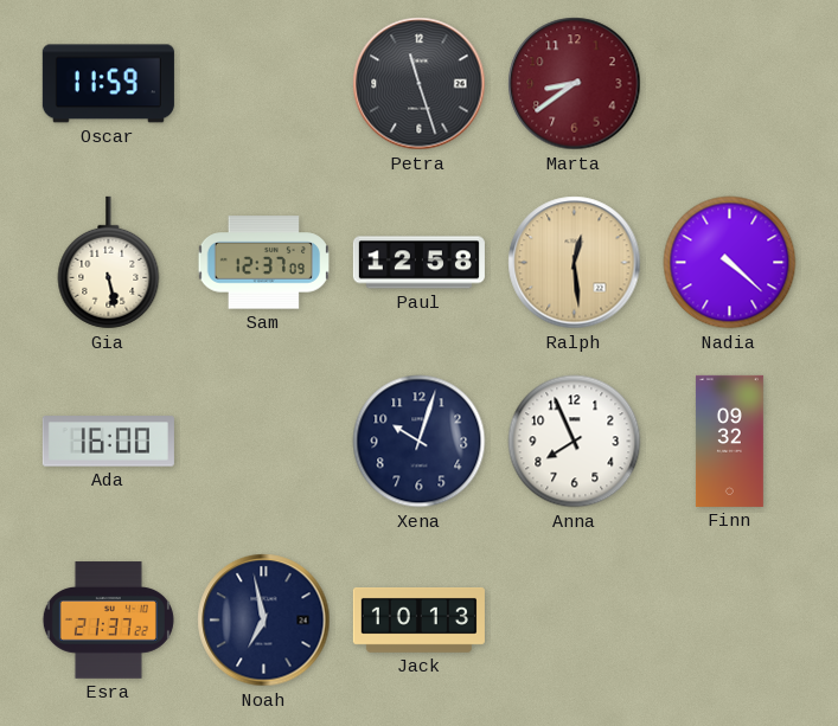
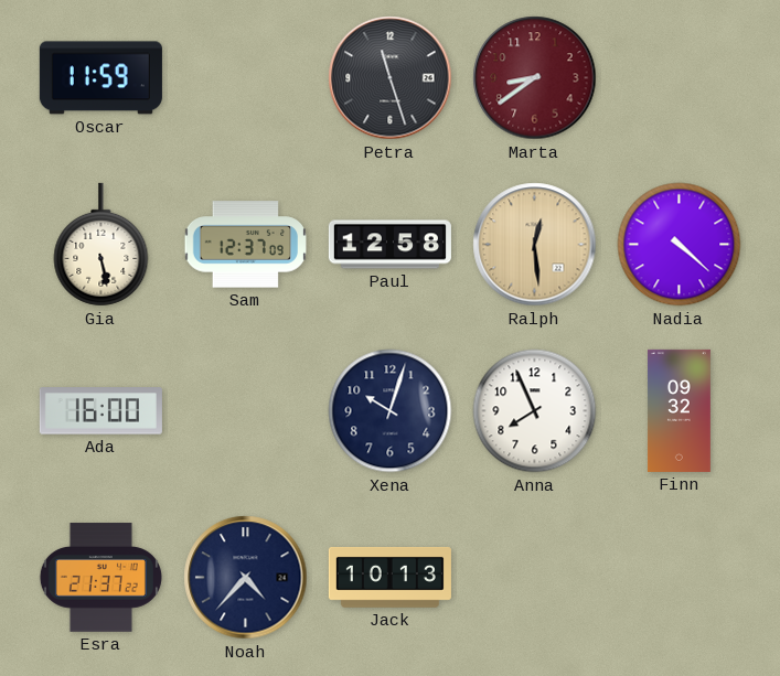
Noah: 6:58 -> 4:37
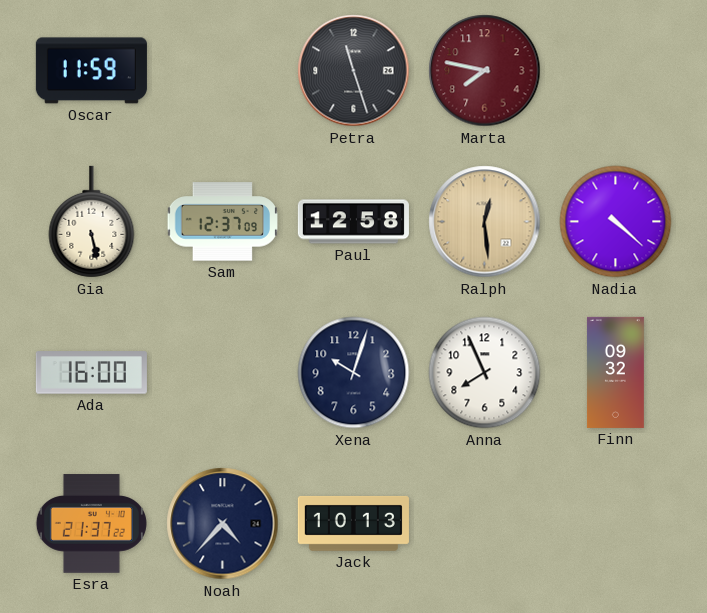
Marta: 8:39 -> 7:47
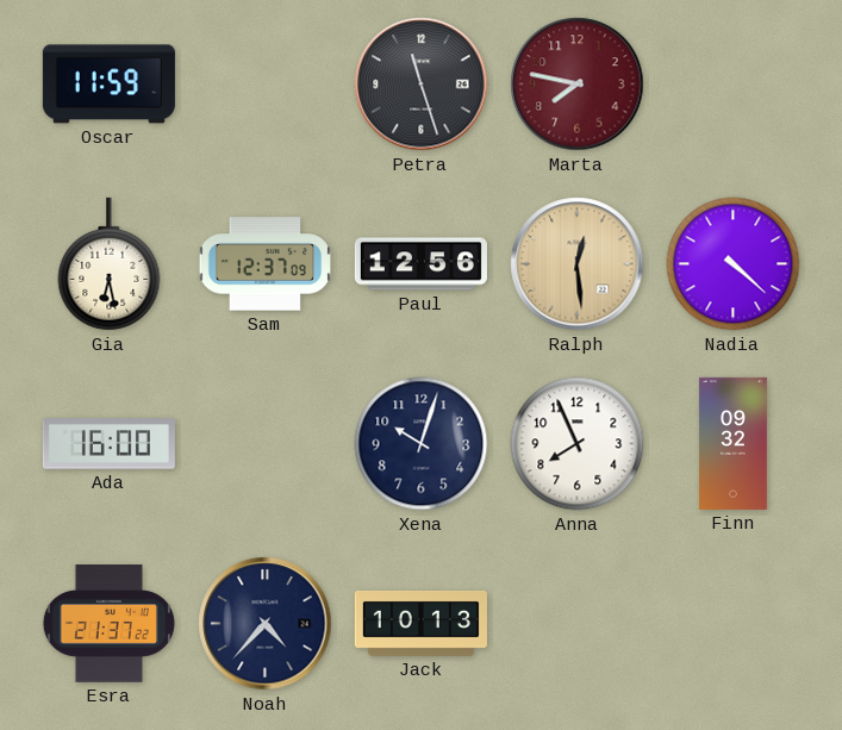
Gia: 5:28 -> 6:28
Paul: 12:58 -> 12:56
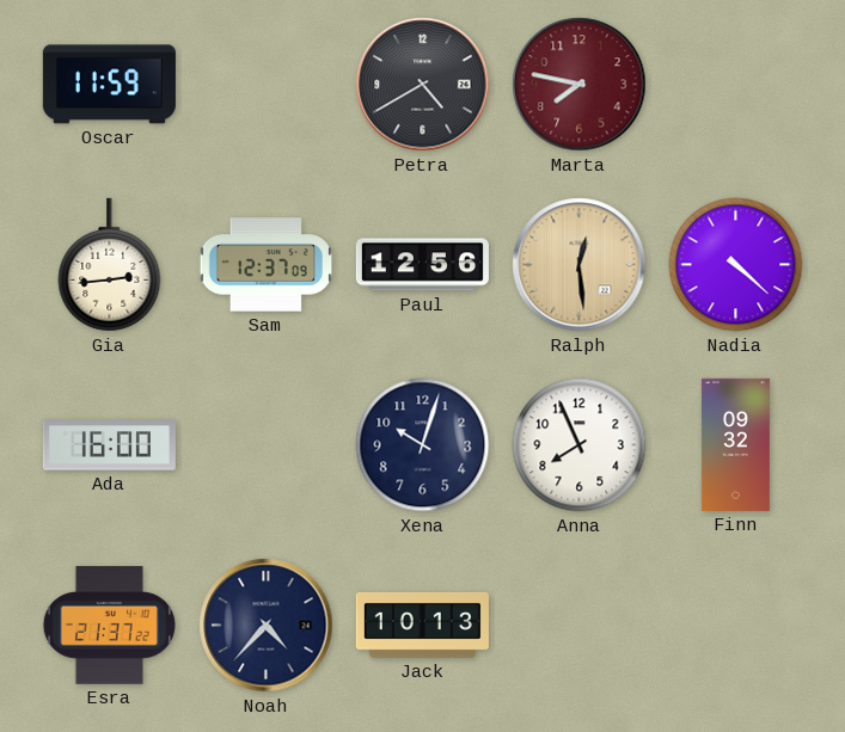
Petra: 11:27 -> 4:40
Gia: 6:28 -> 2:44
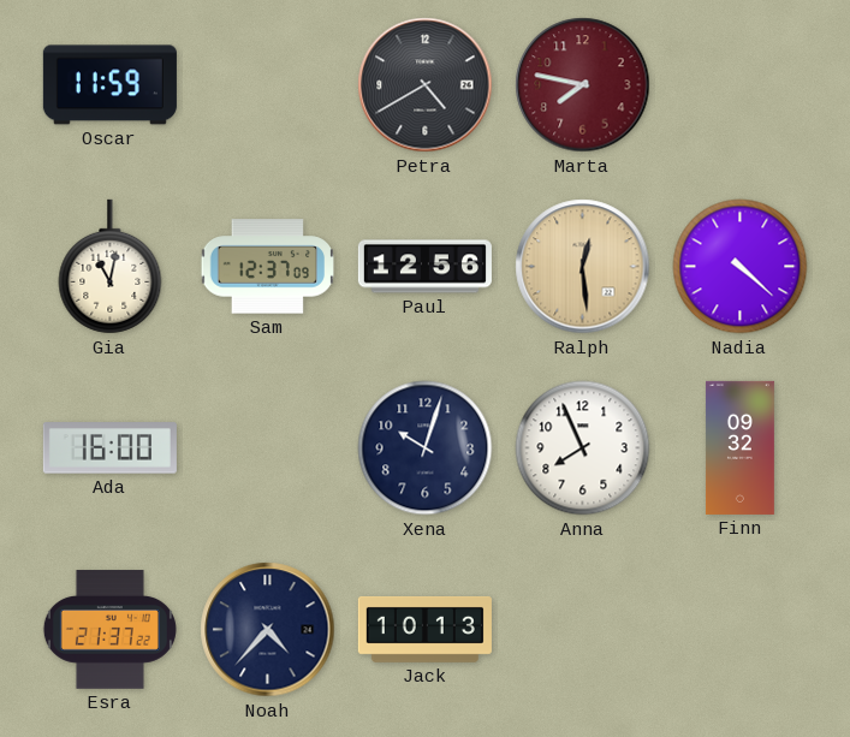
Gia: 2:44 -> 11:02
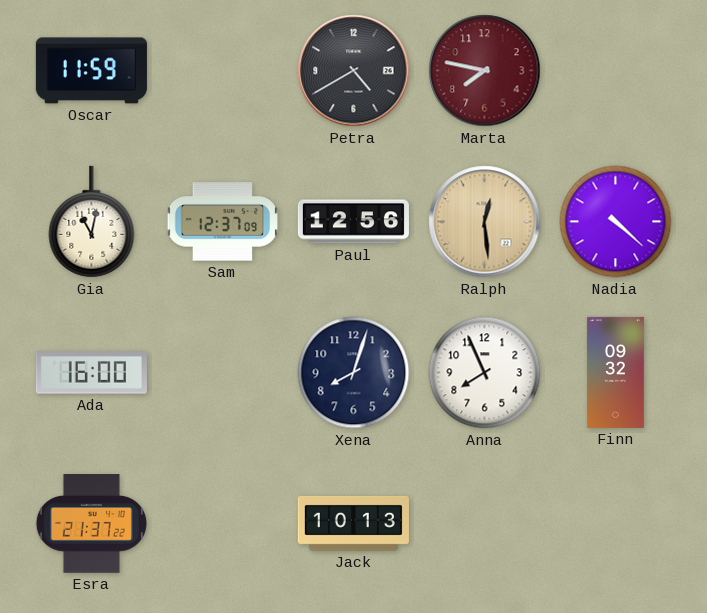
Xena: 10:03 -> 8:03
Noah: 4:37 -> none
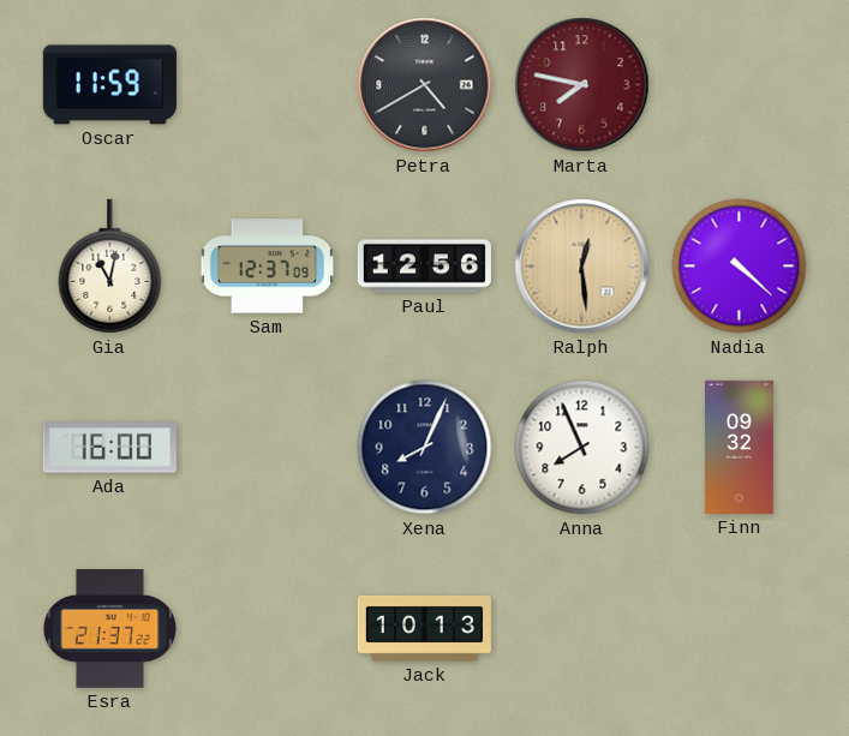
Xena: 8:03 -> 8:04
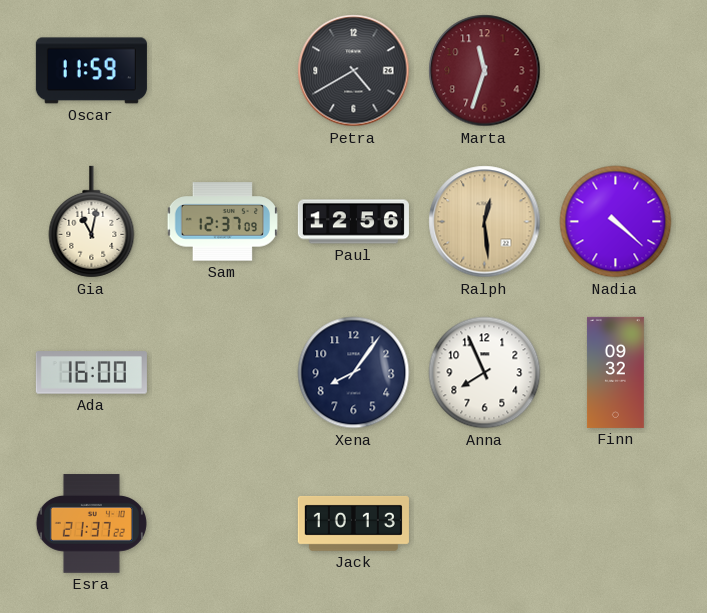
Marta: 7:47 -> 11:33
Xena: 8:04 -> 8:06
